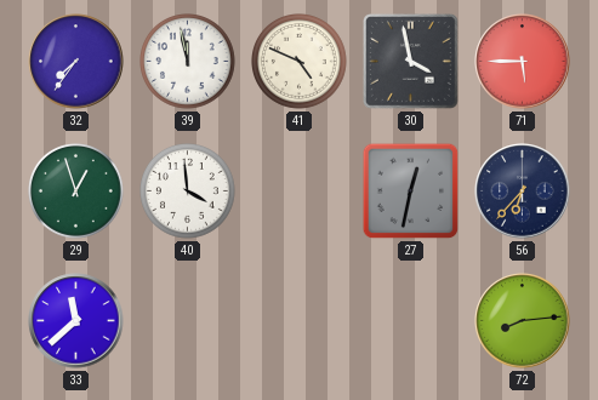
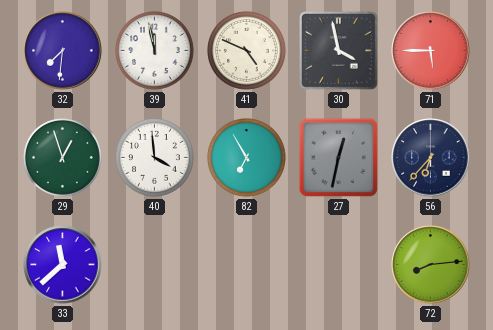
32: 7:36 -> 7:31
82: none -> 6:55
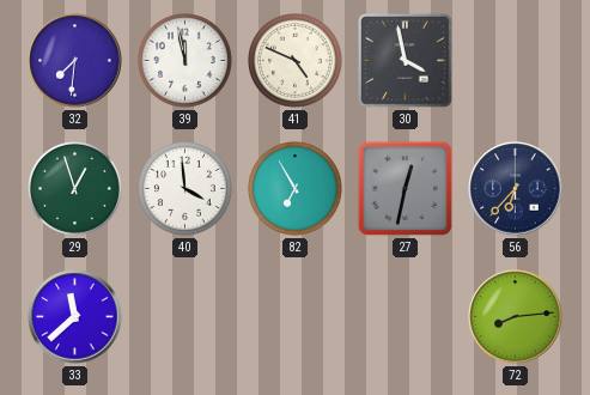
71: 5:45 -> none
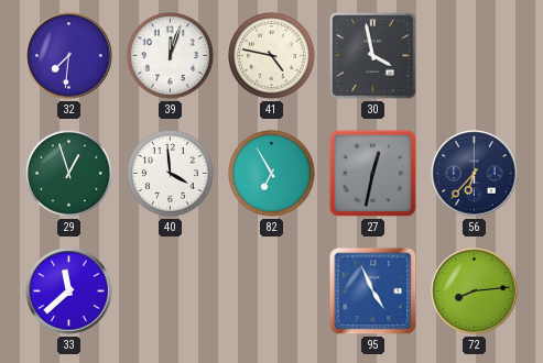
39: 11:58 -> 12:03
41: 4:49 -> 4:47
95: none -> 4:56
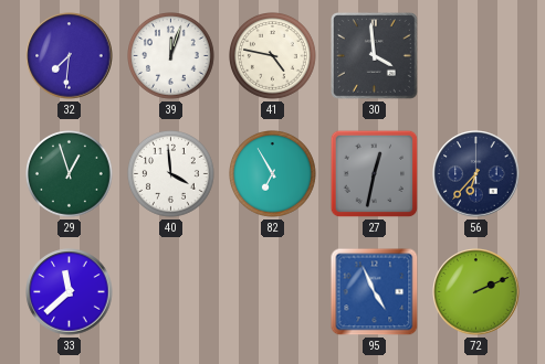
30: 3:58 -> 3:59
72: 8:14 -> 2:11
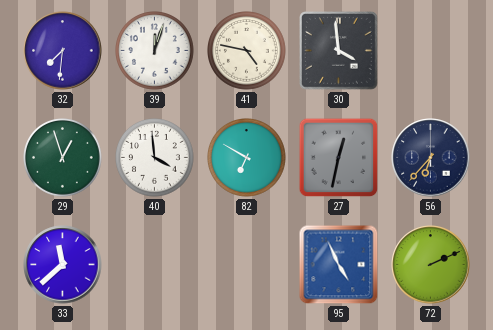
82: 6:55 -> 6:50
